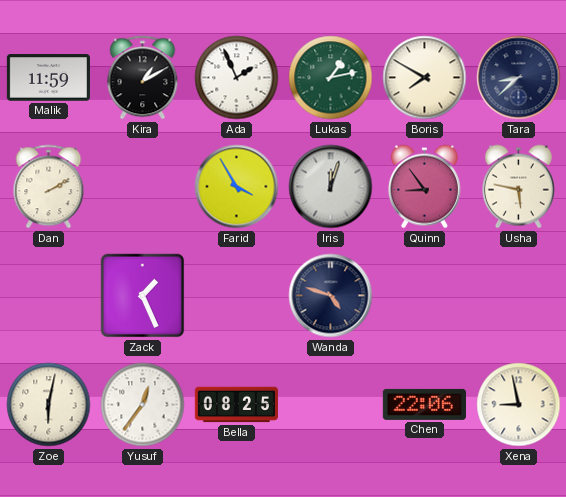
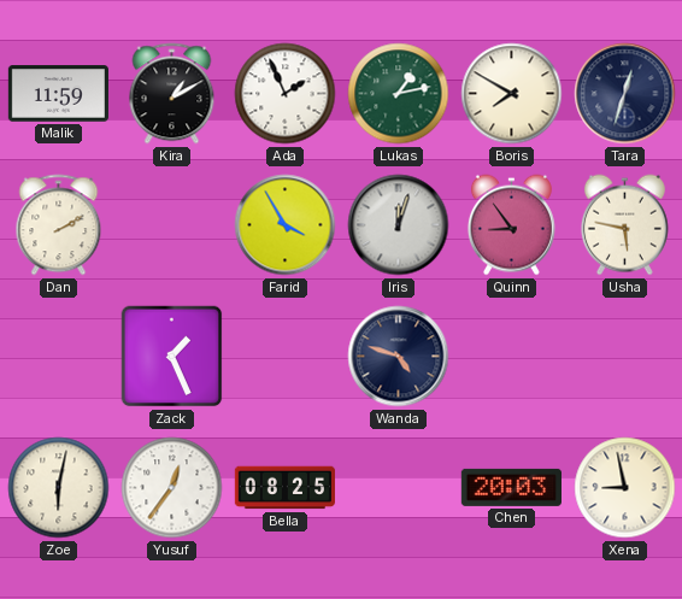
Tara: 8:38 -> 12:33
Chen: 22:06 -> 20:03
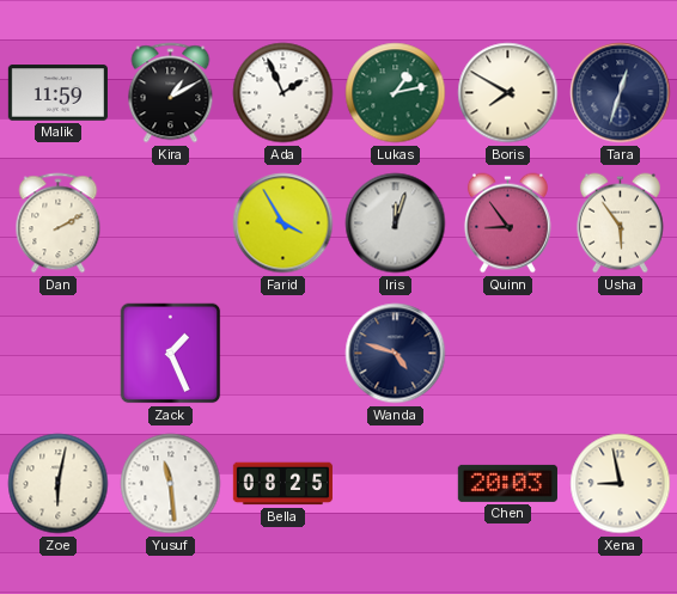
Usha: 5:47 -> 5:54
Yusuf: 12:36 -> 11:29
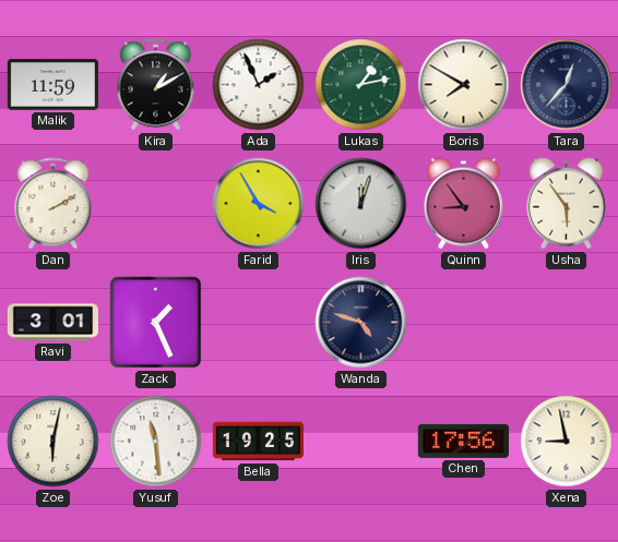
Tara: 12:33 -> 12:37
Ravi: none -> 3:01
Bella: 08:25 -> 19:25
Chen: 20:03 -> 17:56
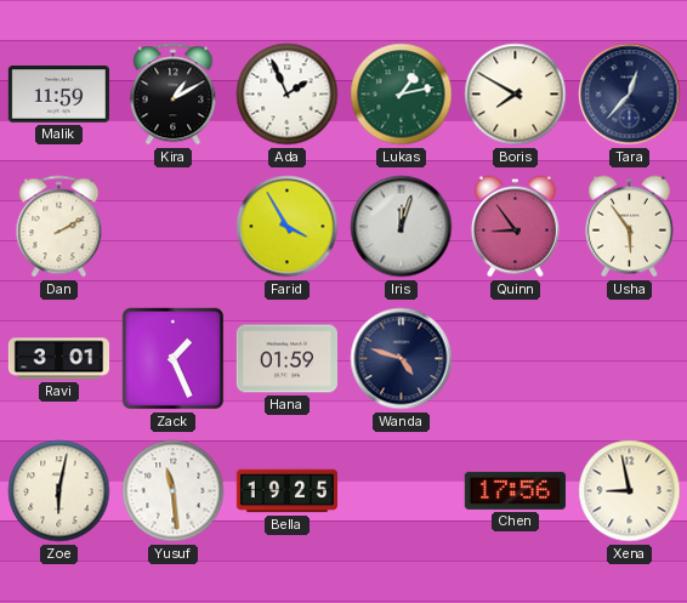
Hana: none -> 01:59
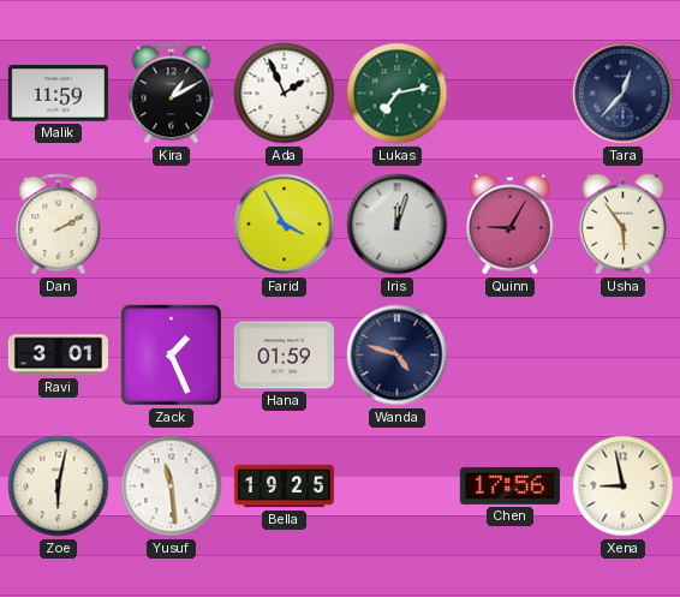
Lukas: 1:13 -> 7:13
Boris: 7:50 -> none
Quinn: 8:54 -> 9:05
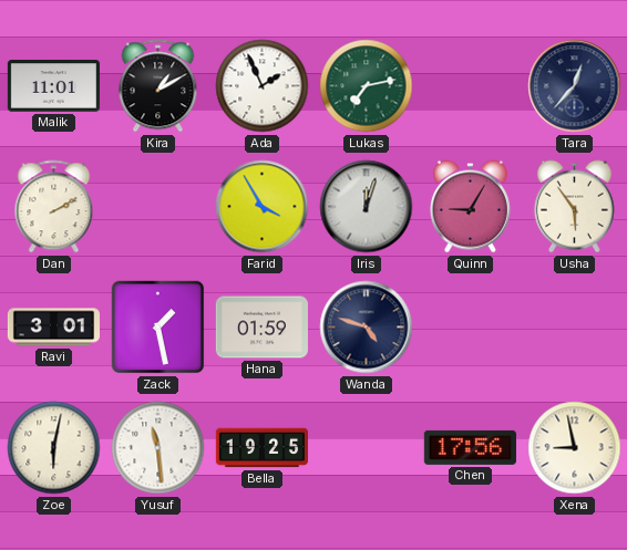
Malik: 11:59 -> 11:01
Zack: 1:26 -> 1:28
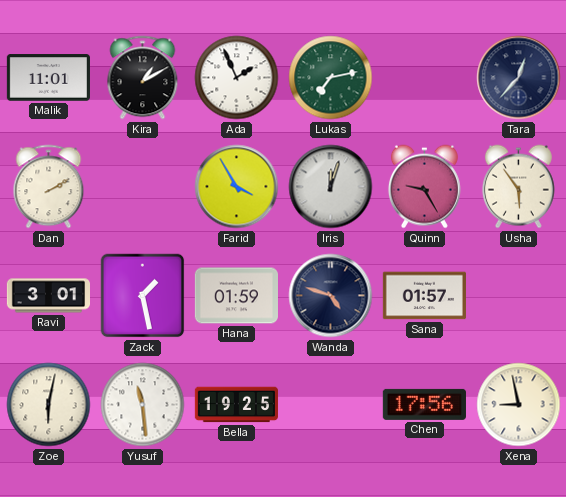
Quinn: 9:05 -> 9:25
Sana: none -> 01:57
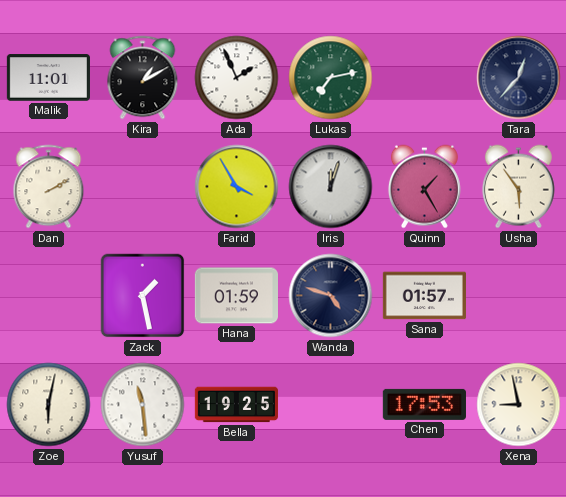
Quinn: 9:25 -> 1:25
Ravi: 3:01 -> none
Chen: 17:56 -> 17:53
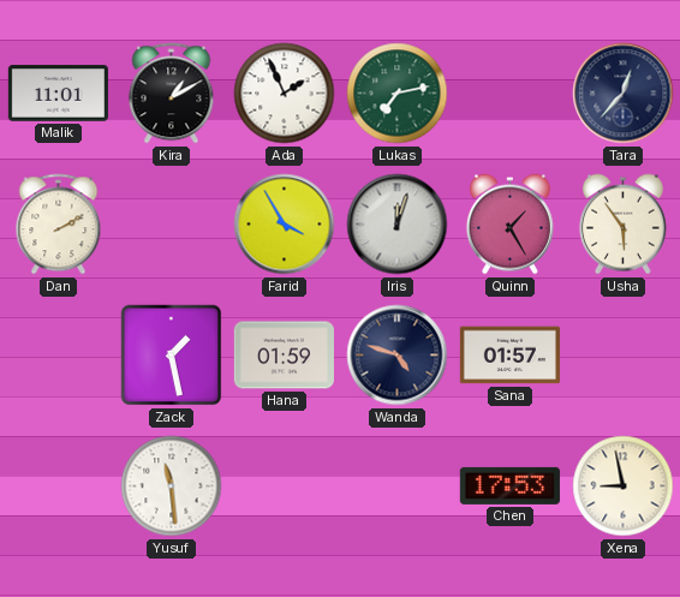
Zoe: 6:02 -> none
Bella: 19:25 -> none
